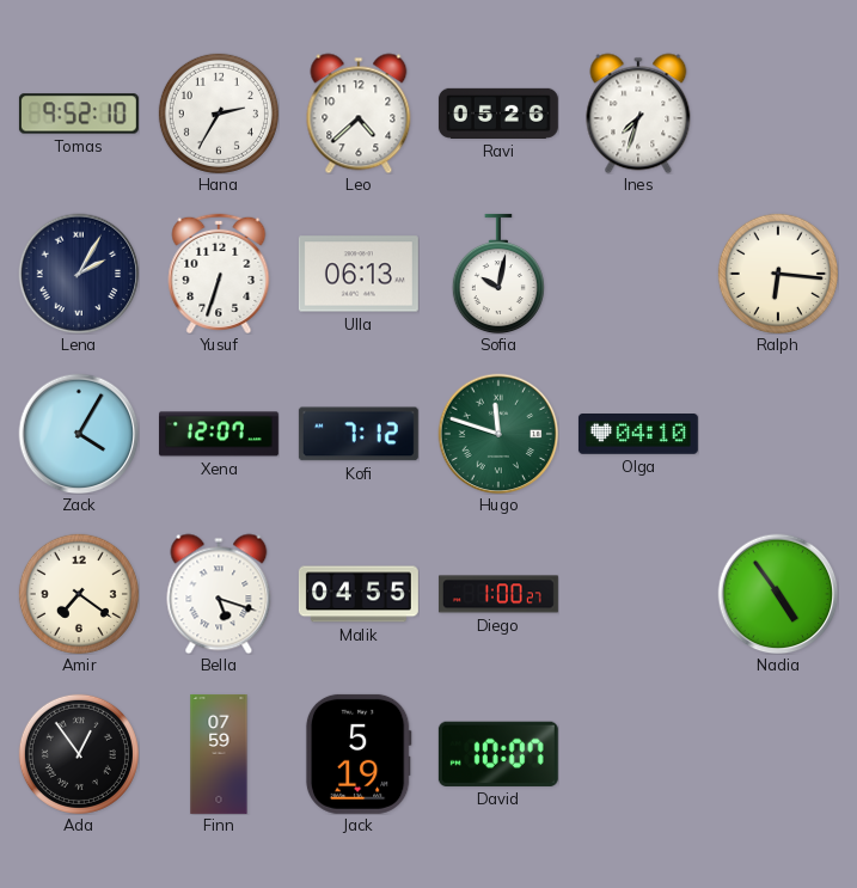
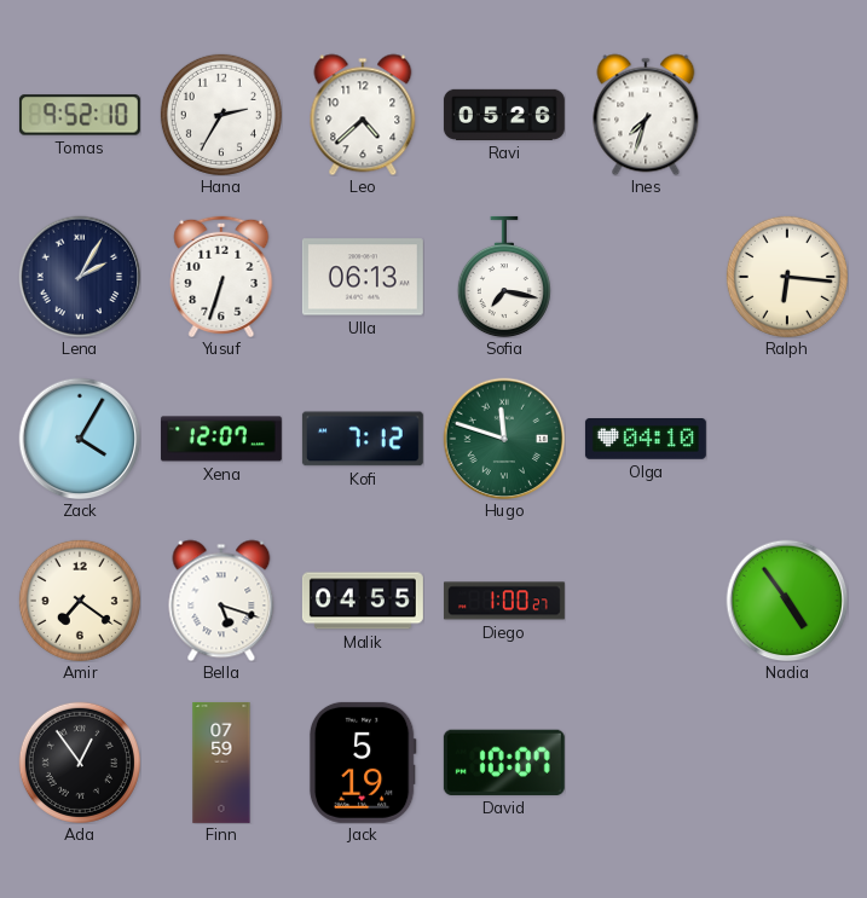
Sofia: 10:02 -> 7:17
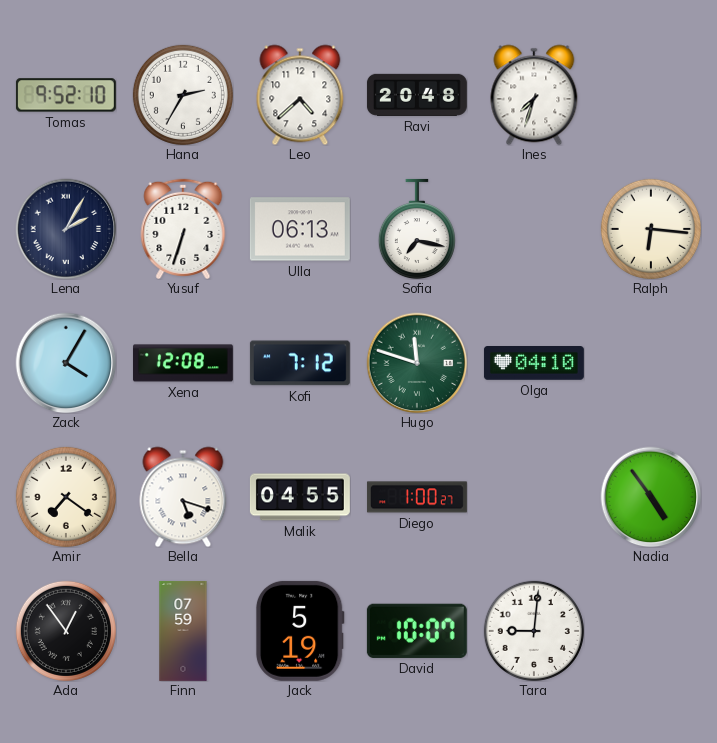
Ravi: 05:26 -> 20:48
Xena: 12:07 -> 12:08
Tara: none -> 9:01
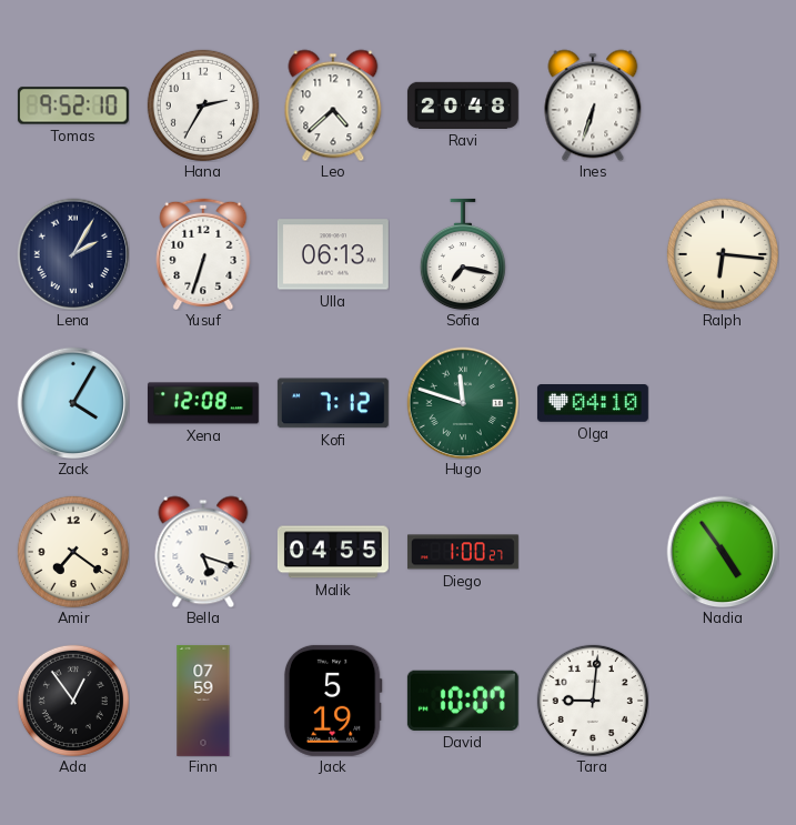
Ines: 7:33 -> 6:33
